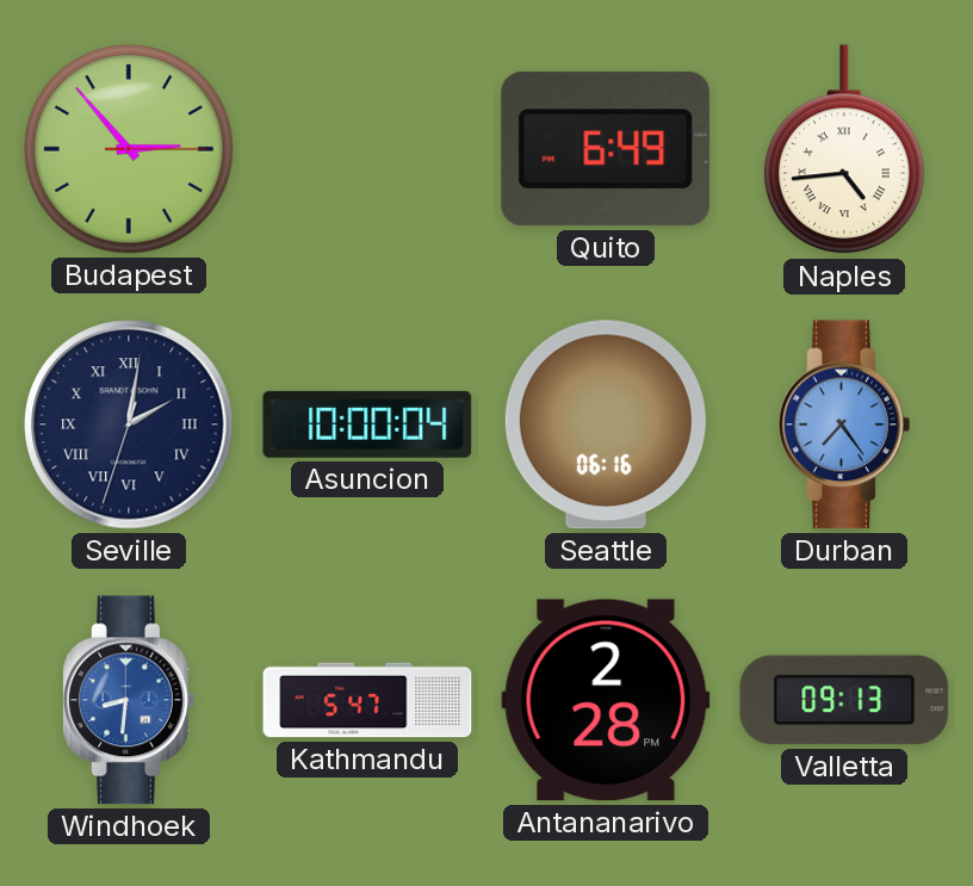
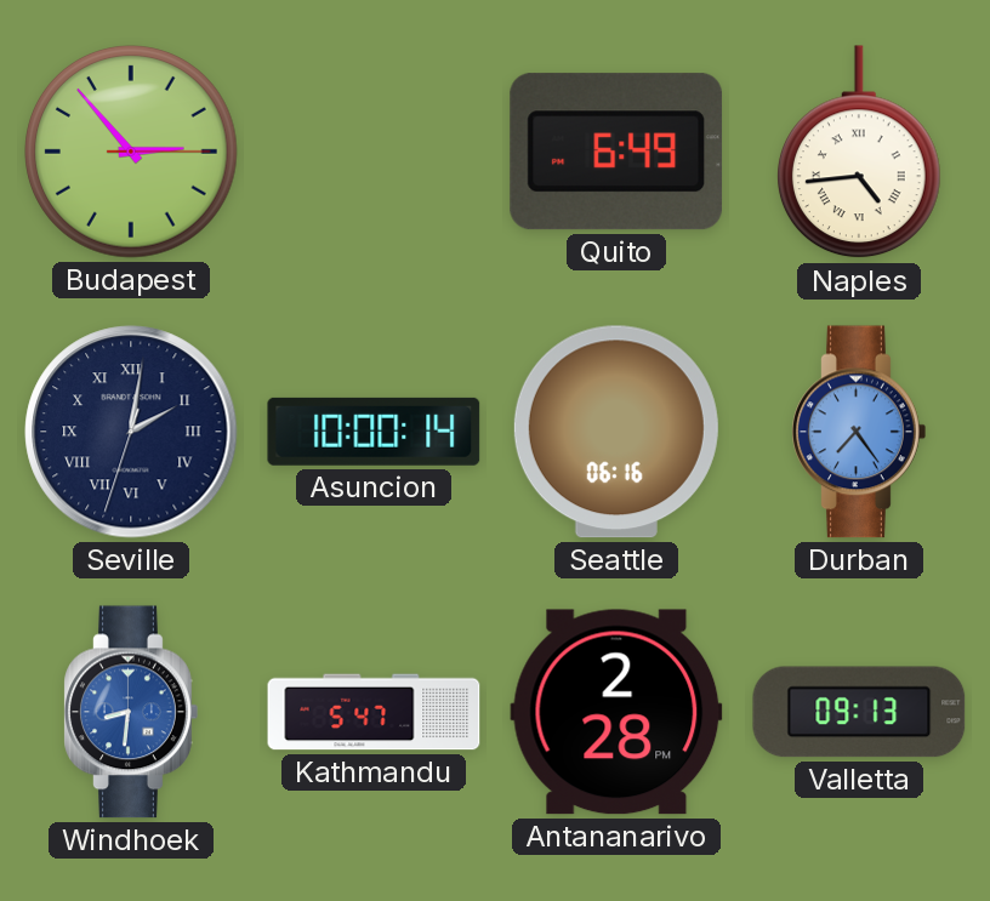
Asuncion: 10:00:04 -> 10:00:14
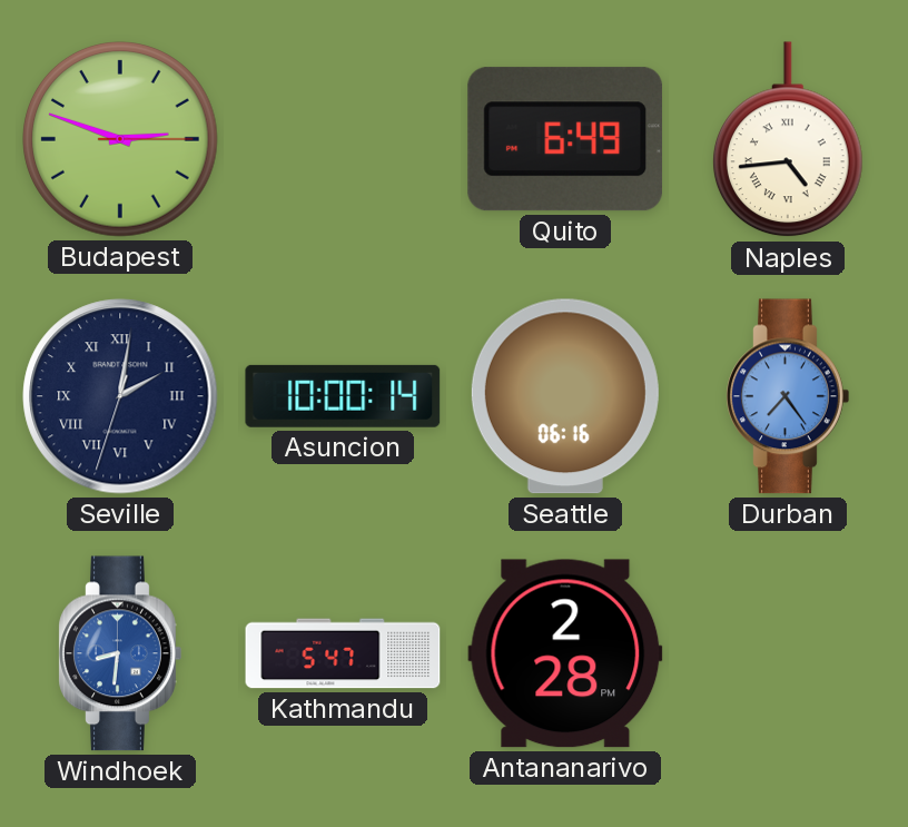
Budapest: 2:53 -> 2:48
Valletta: 09:13 -> none
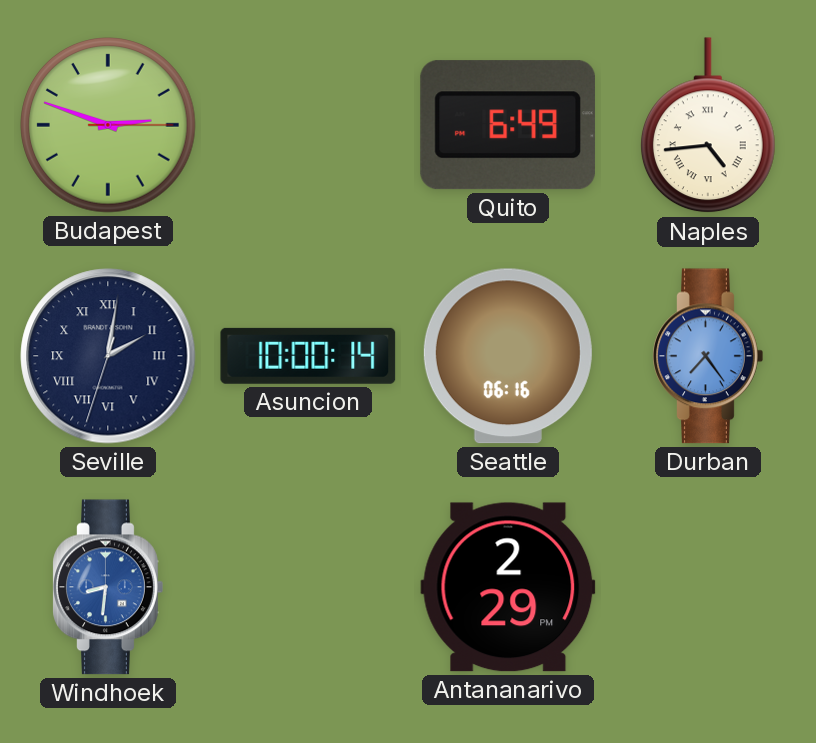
Kathmandu: 5:47 -> none
Antananarivo: 2:28 -> 2:29
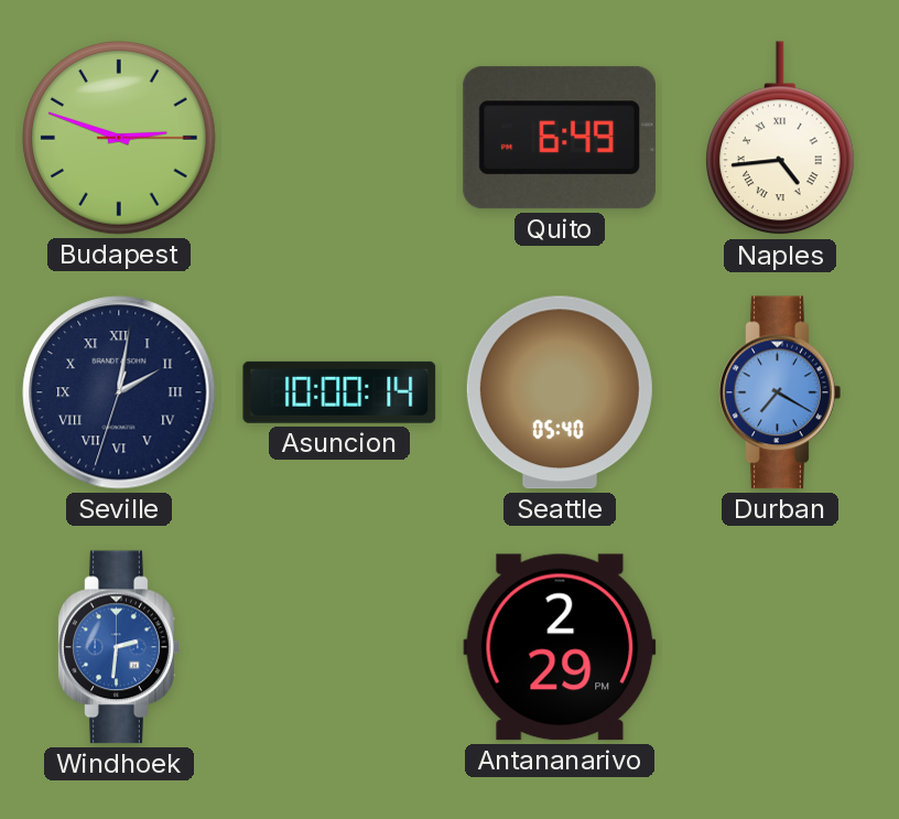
Seattle: 06:16 -> 05:40
Durban: 7:24 -> 7:20
Windhoek: 8:31 -> 2:31
